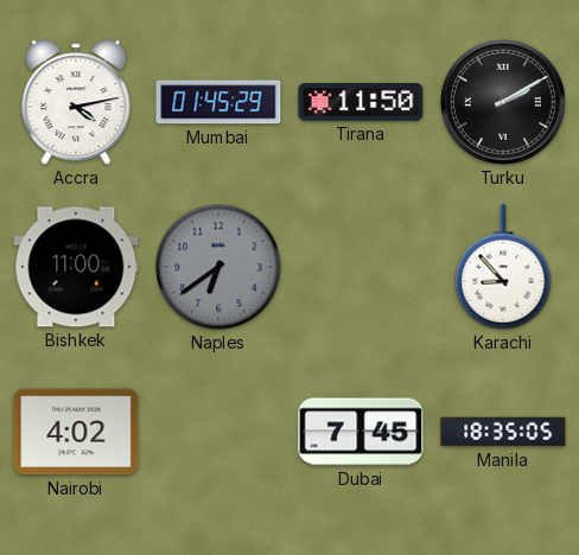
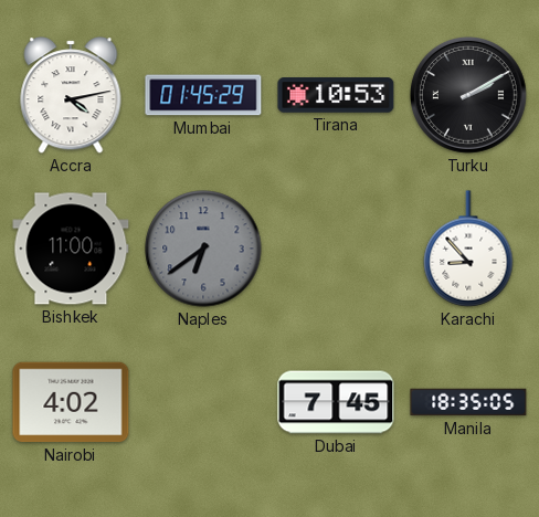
Tirana: 11:50 -> 10:53
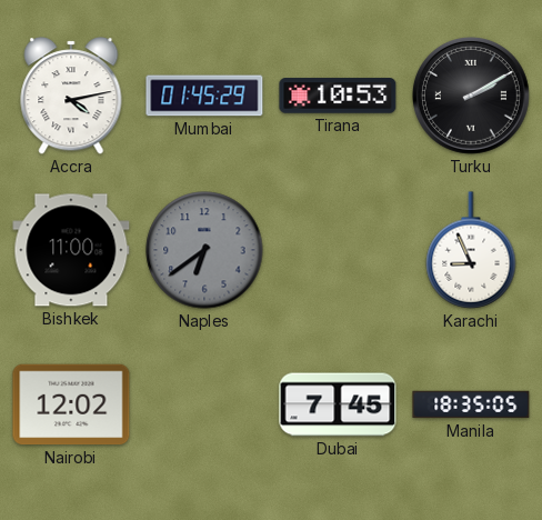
Karachi: 8:53 -> 8:56
Nairobi: 4:02 -> 12:02
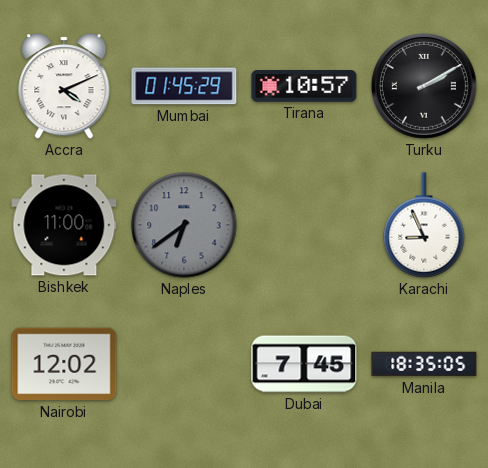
Accra: 4:13 -> 4:11
Tirana: 10:53 -> 10:57
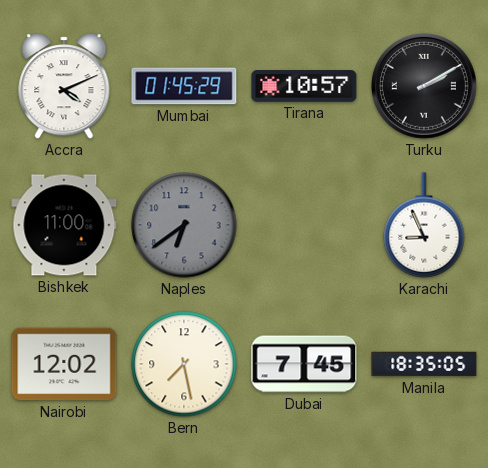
Bern: none -> 7:28
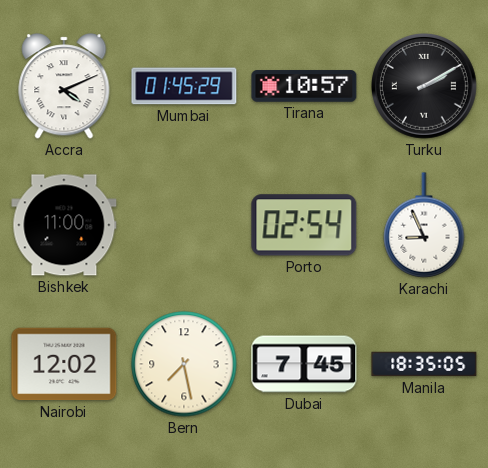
Naples: 6:39 -> none
Porto: none -> 02:54
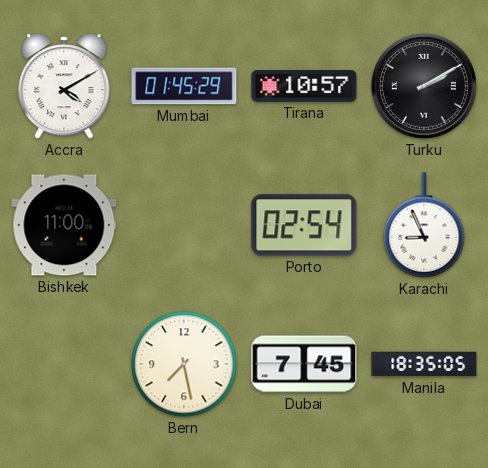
Accra: 4:11 -> 4:10
Nairobi: 12:02 -> none
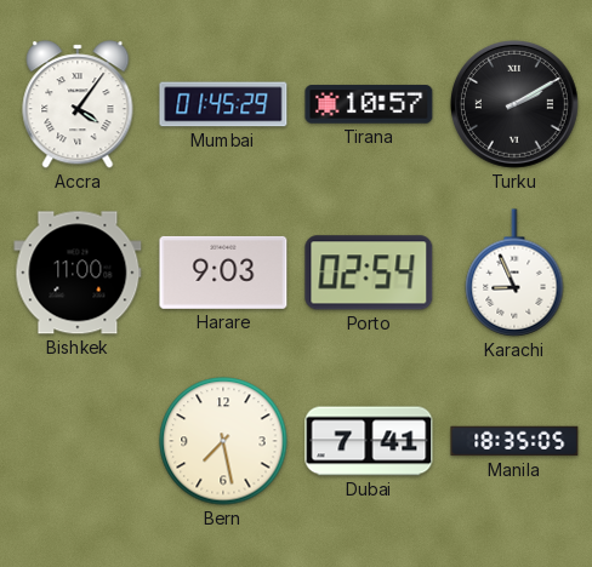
Accra: 4:10 -> 4:06
Harare: none -> 9:03
Dubai: 7:45 -> 7:41
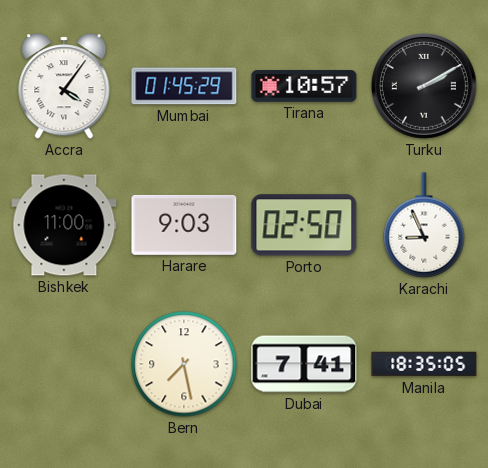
Porto: 02:54 -> 02:50
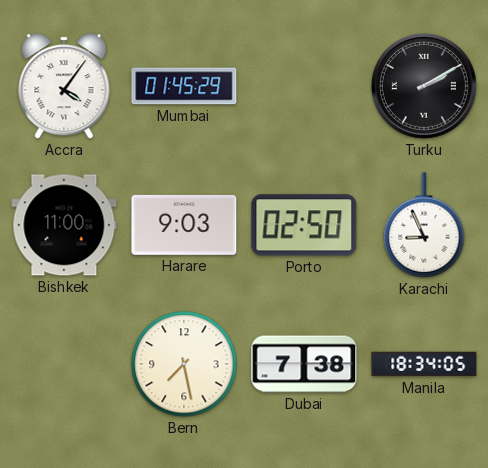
Tirana: 10:57 -> none
Dubai: 7:41 -> 7:38
Manila: 18:35 -> 18:34
